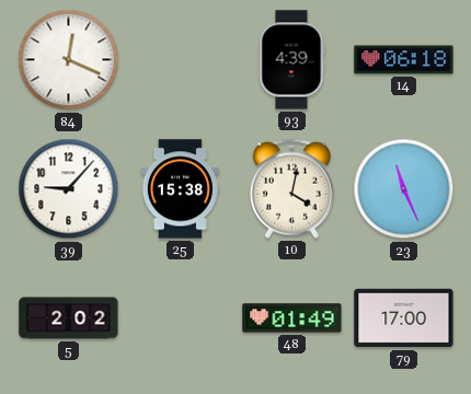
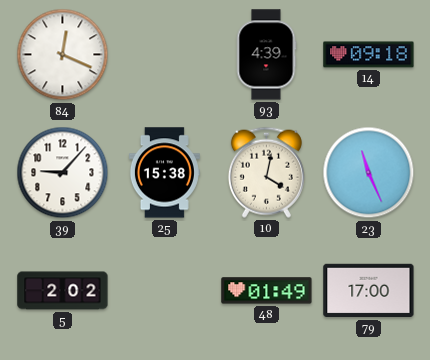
14: 06:18 -> 09:18
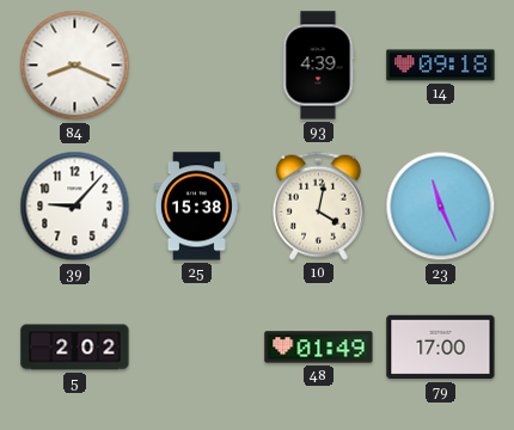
84: 12:19 -> 8:19
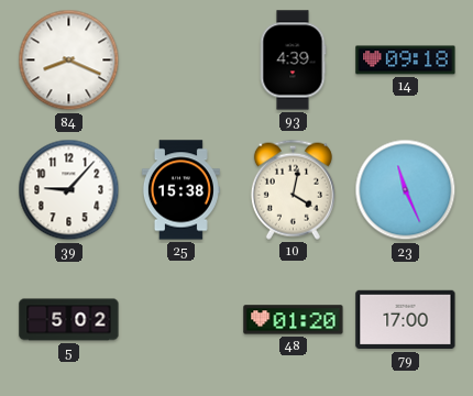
5: 2:02 -> 5:02
48: 01:49 -> 01:20
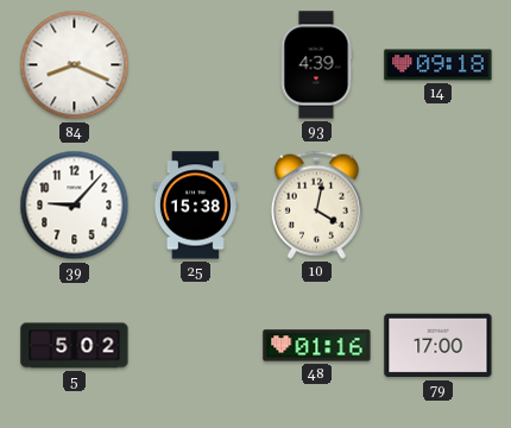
23: 11:26 -> none
48: 01:20 -> 01:16
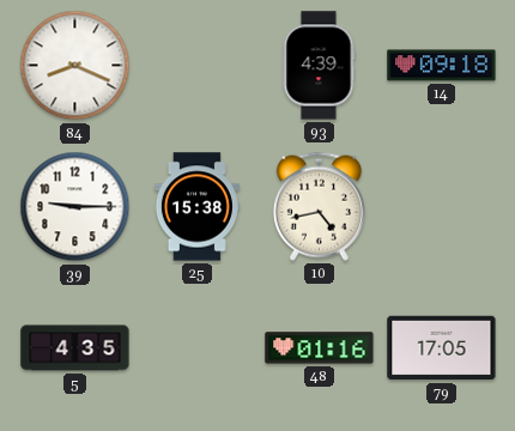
39: 9:07 -> 9:15
10: 4:02 -> 4:43
5: 5:02 -> 4:35
79: 17:00 -> 17:05
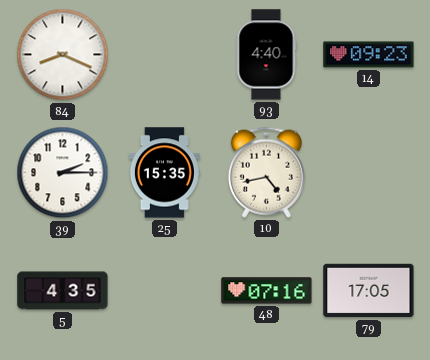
93: 4:39 -> 4:40
14: 09:18 -> 09:23
39: 9:15 -> 2:15
25: 15:38 -> 15:35
48: 01:16 -> 07:16
